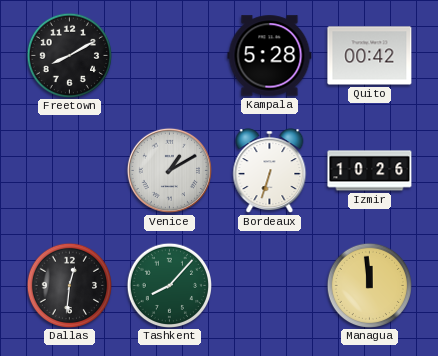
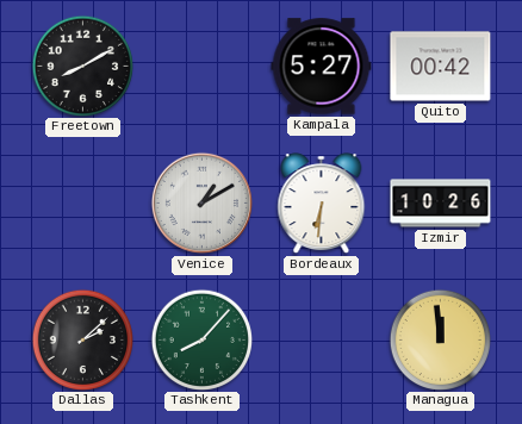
Kampala: 5:28 -> 5:27
Bordeaux: 6:33 -> 6:31
Dallas: 12:31 -> 2:08
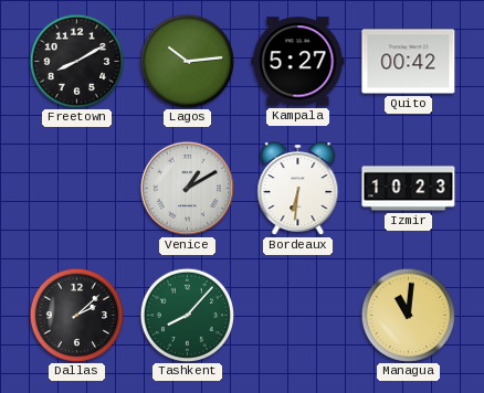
Lagos: none -> 10:14
Izmir: 10:26 -> 10:23
Managua: 11:59 -> 11:01
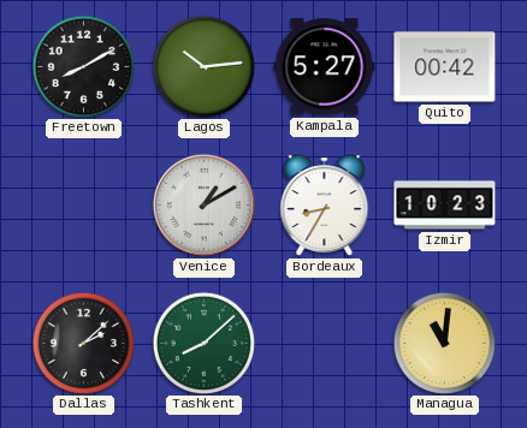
Bordeaux: 6:31 -> 8:35
Tashkent: 8:07 -> 8:08
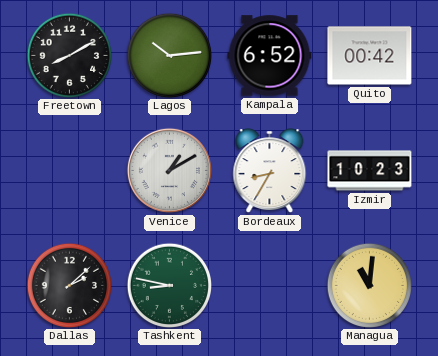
Kampala: 5:27 -> 6:52
Tashkent: 8:08 -> 8:47
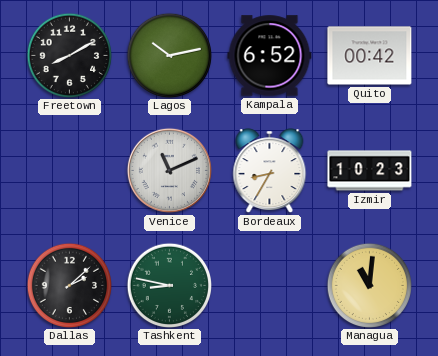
Lagos: 10:14 -> 10:13
Venice: 1:10 -> 11:11
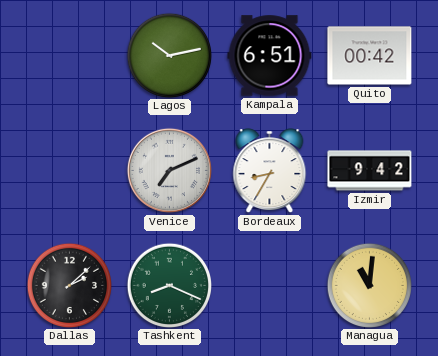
Freetown: 8:10 -> none
Kampala: 6:52 -> 6:51
Venice: 11:11 -> 7:11
Izmir: 10:23 -> 9:42
Tashkent: 8:47 -> 8:19
